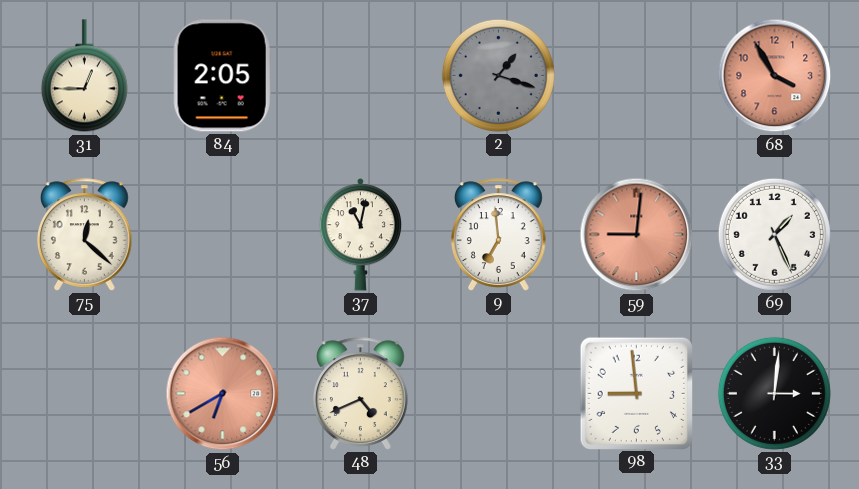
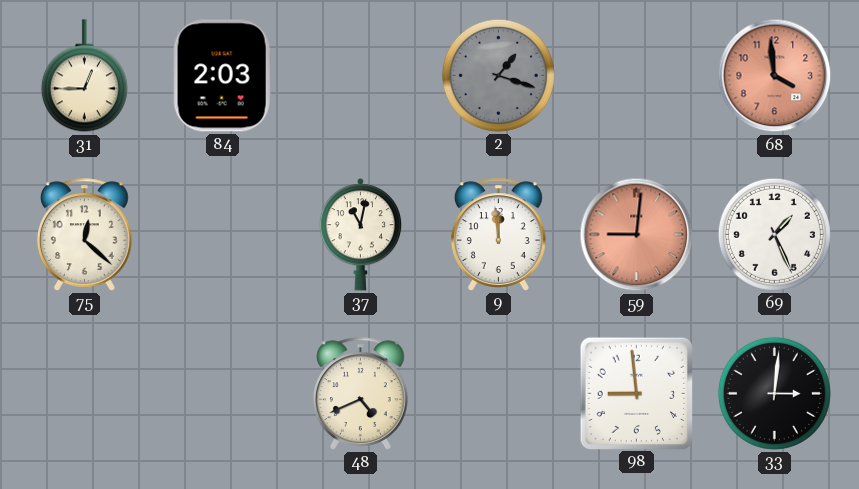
84: 2:05 -> 2:03
68: 3:55 -> 3:59
9: 6:59 -> 11:59
56: 6:40 -> none
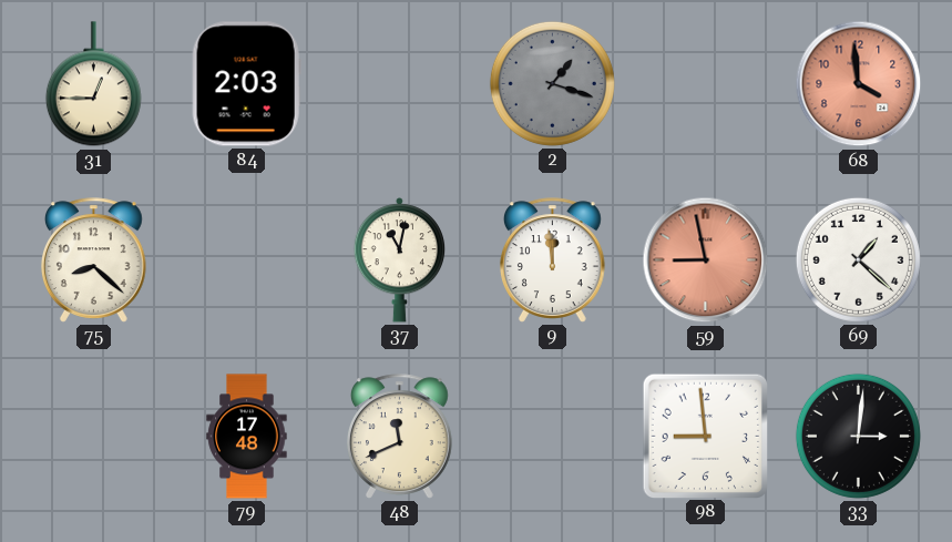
75: 12:22 -> 8:22
59: 9:01 -> 8:58
69: 1:26 -> 1:22
79: none -> 17:48
48: 4:41 -> 11:41
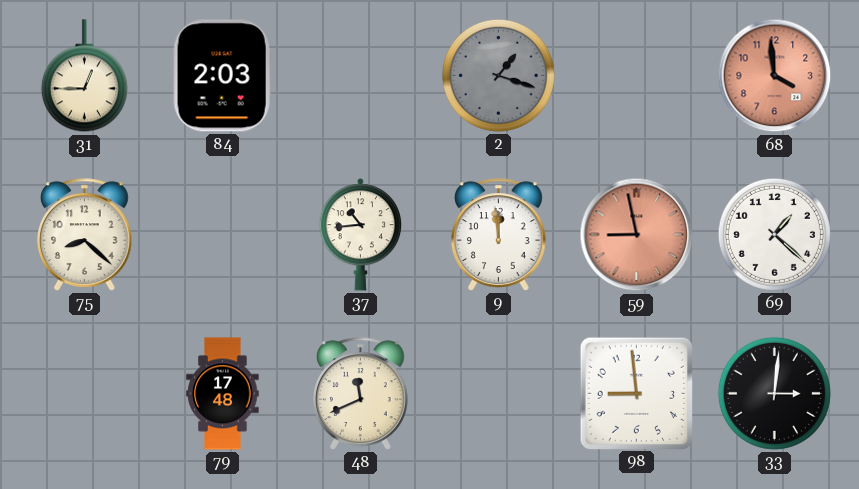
37: 11:02 -> 10:44
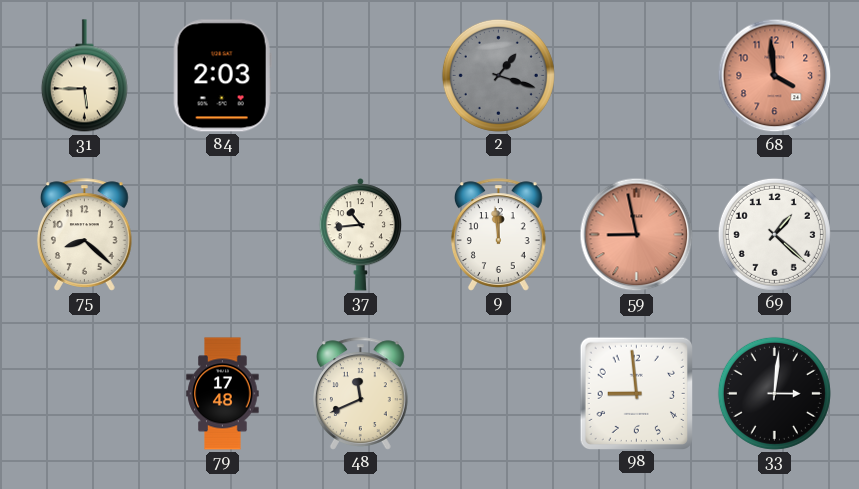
31: 12:45 -> 5:45
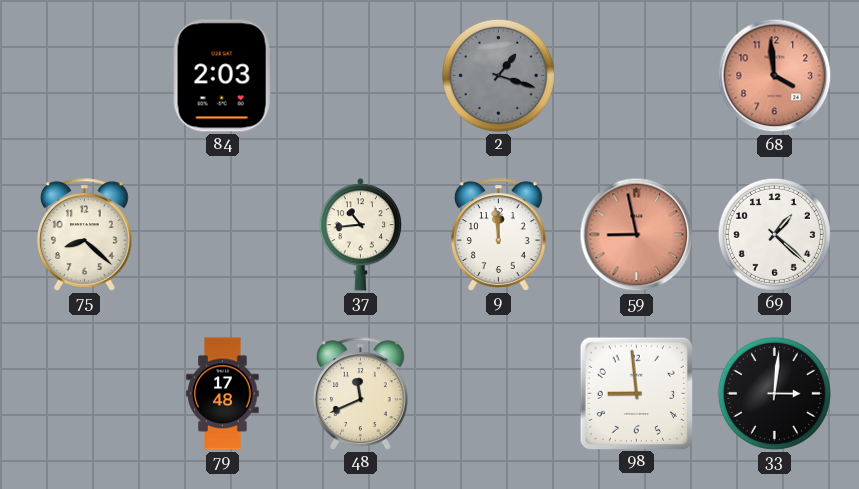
31: 5:45 -> none
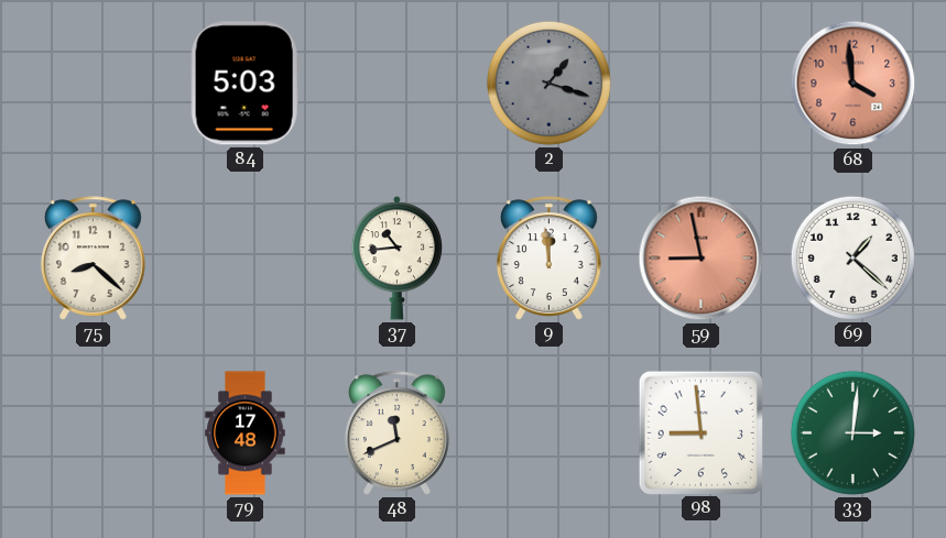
84: 2:03 -> 5:03
33 dial: black -> green
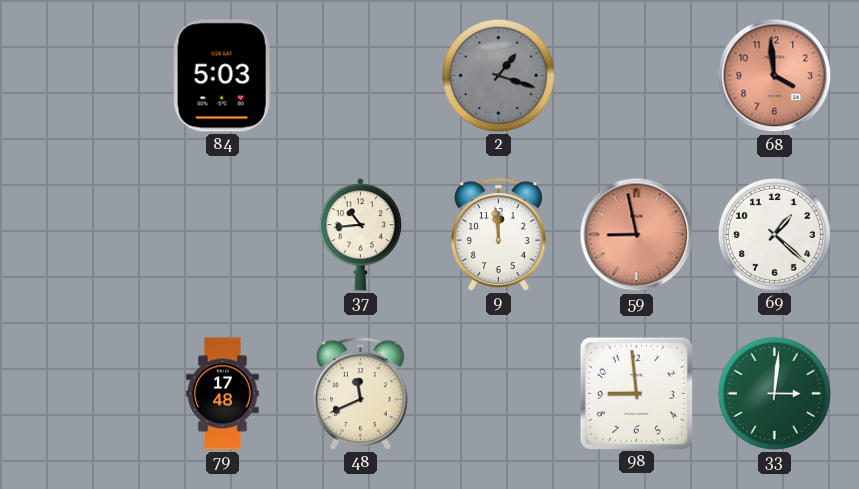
75: 8:22 -> none
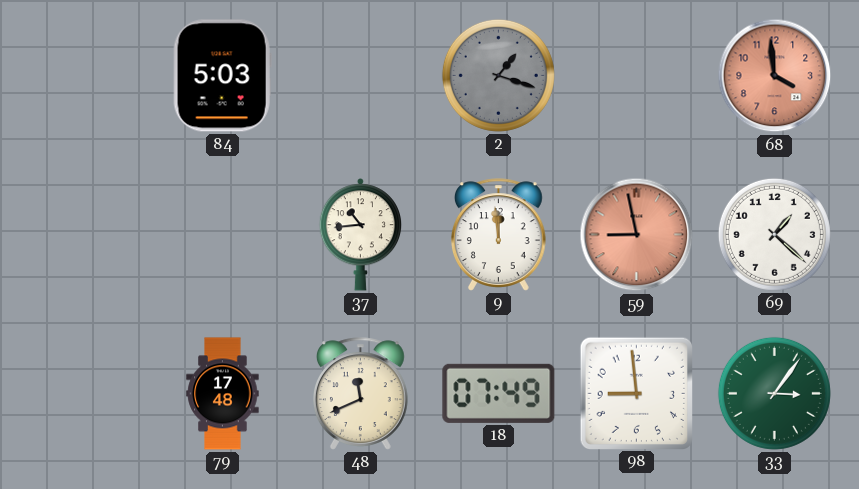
18: none -> 07:49
33: 3:01 -> 3:06
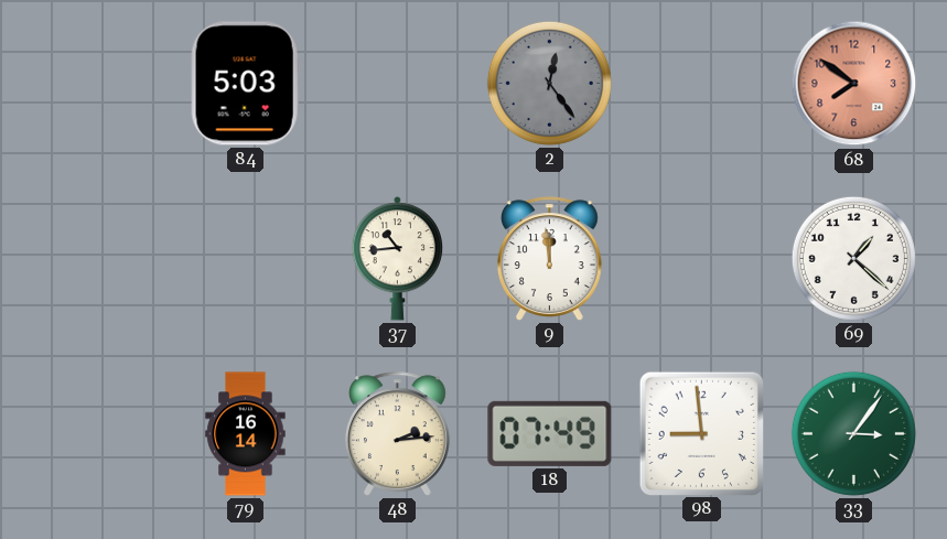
2: 1:18 -> 12:24
68: 3:59 -> 7:51
59: 8:58 -> none
79: 17:48 -> 16:14
48: 11:41 -> 2:14
